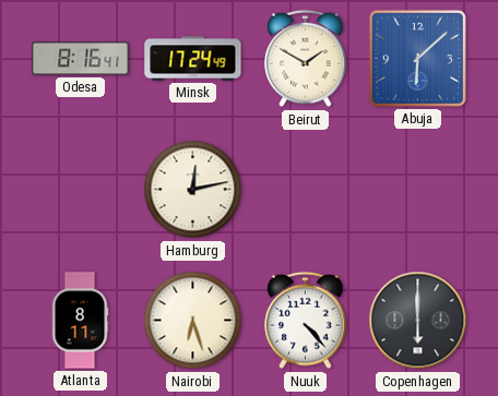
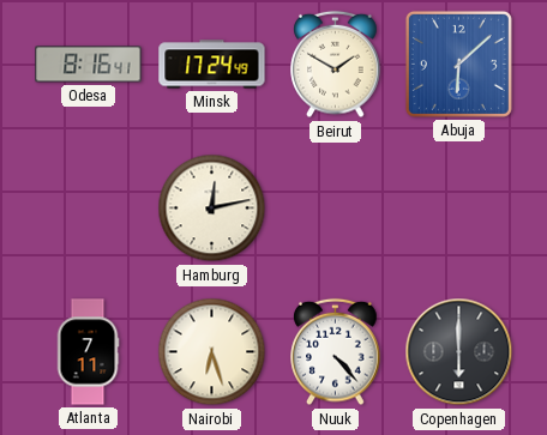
Atlanta: 8:11 -> 7:11
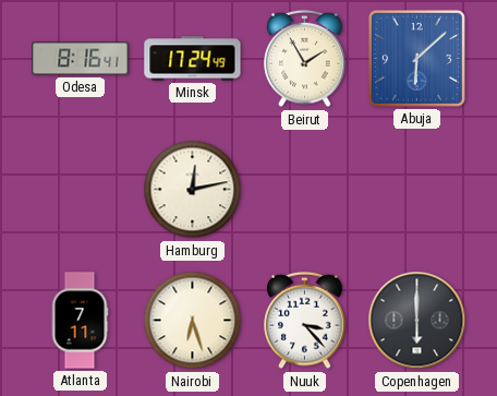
Beirut: 1:50 -> 1:55
Nuuk: 4:23 -> 3:23
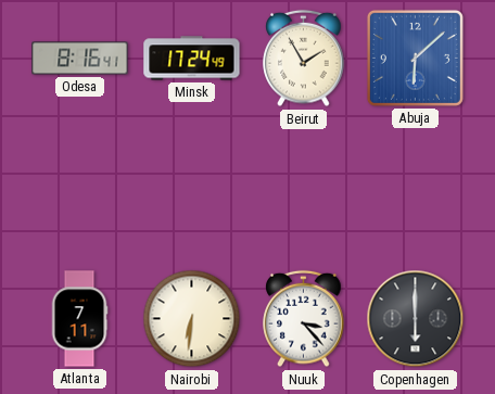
Hamburg: 12:13 -> none
Nairobi: 6:27 -> 6:31
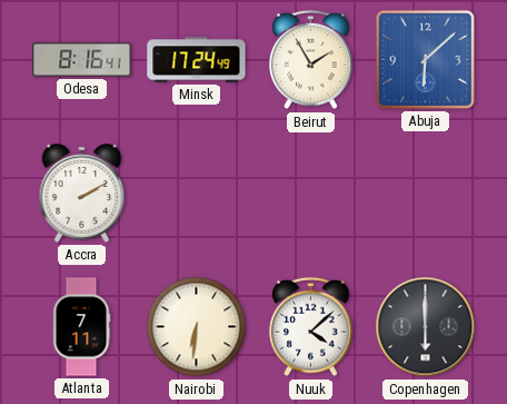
Accra: none -> 2:10
Nuuk: 3:23 -> 4:08
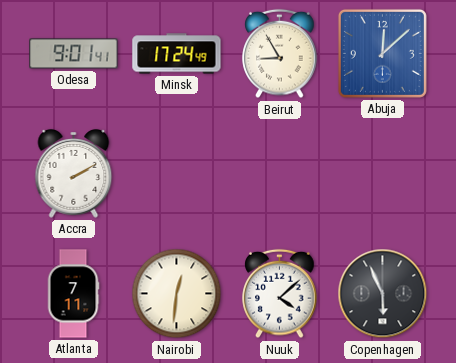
Odesa: 8:16 -> 9:01
Beirut: 1:55 -> 8:55
Abuja: 6:08 -> 12:08
Nairobi: 6:31 -> 12:31
Copenhagen: 6:00 -> 5:56
